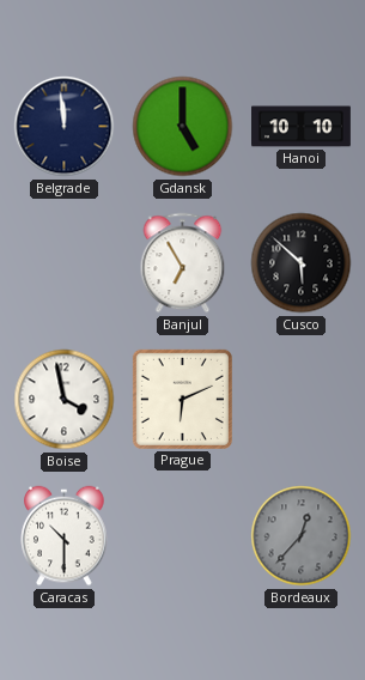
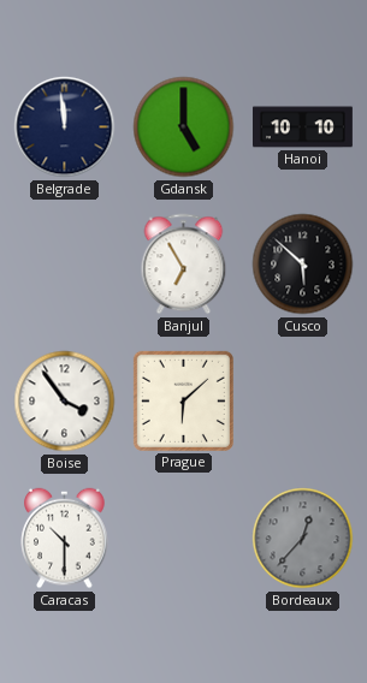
Boise: 3:58 -> 3:54
Prague: 6:11 -> 6:08
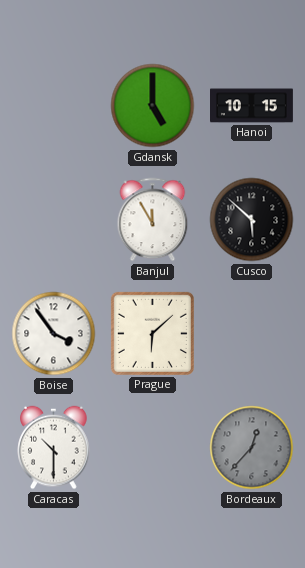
Belgrade: 11:59 -> none
Hanoi: 10:10 -> 10:15
Banjul: 6:55 -> 11:55
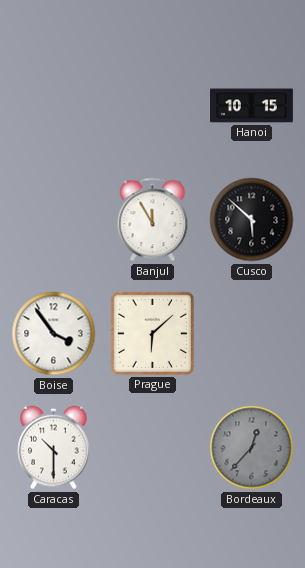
Gdansk: 5:00 -> none
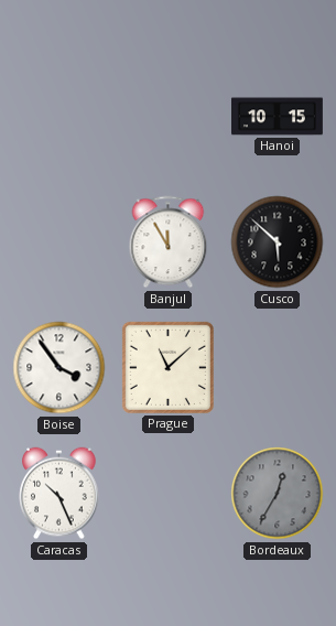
Prague: 6:08 -> 11:08
Caracas: 10:30 -> 10:26
Bordeaux: 12:37 -> 12:35
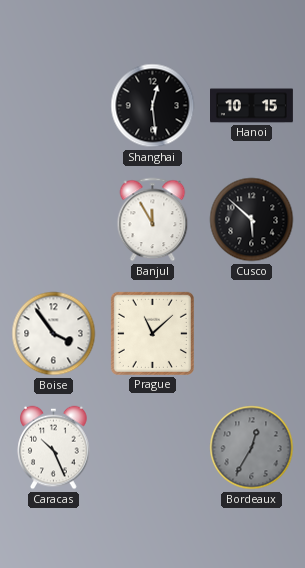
Shanghai: none -> 12:29
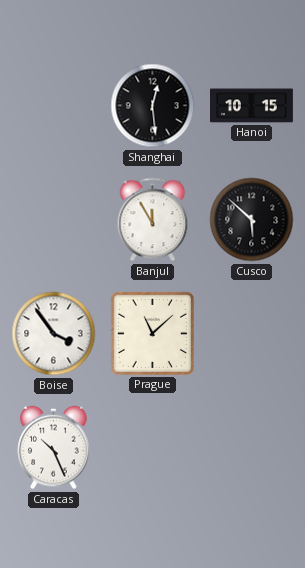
Bordeaux: 12:35 -> none
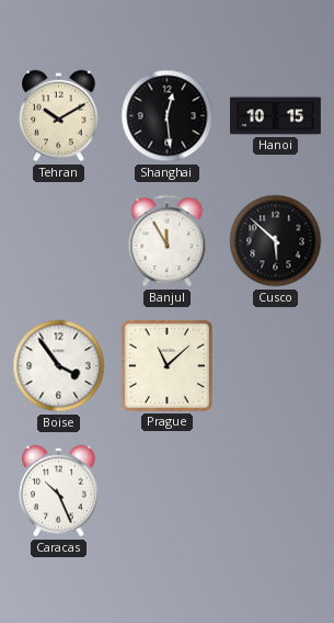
Tehran: none -> 10:10
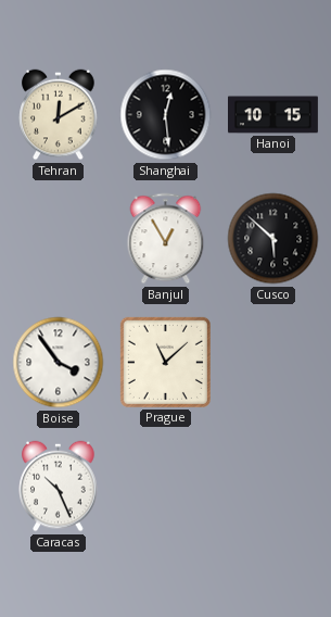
Tehran: 10:10 -> 12:10
Banjul: 11:55 -> 12:55
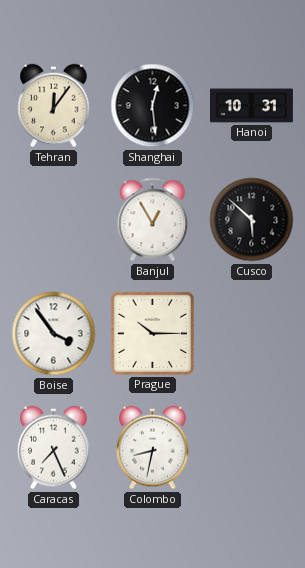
Tehran: 12:10 -> 12:06
Hanoi: 10:15 -> 10:31
Prague: 11:08 -> 10:15
Caracas: 10:26 -> 7:26
Colombo: none -> 8:32
